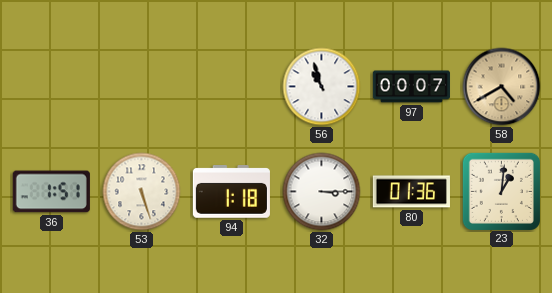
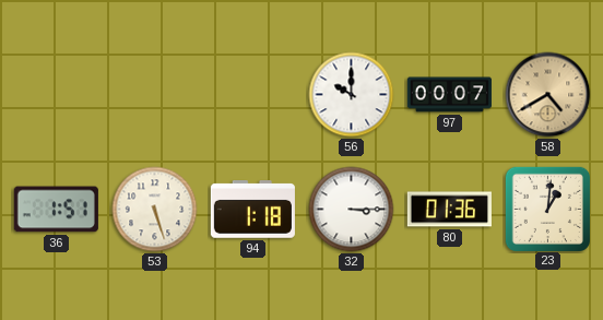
56: 10:57 -> 10:00
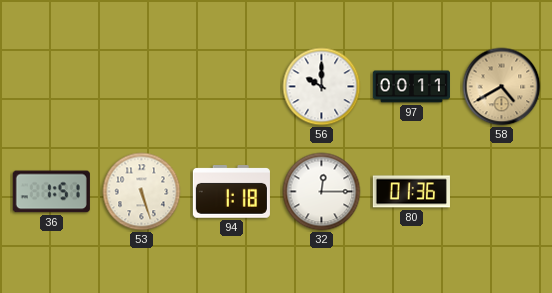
97: 00:07 -> 00:11
32: 3:15 -> 12:15
23: 1:01 -> none
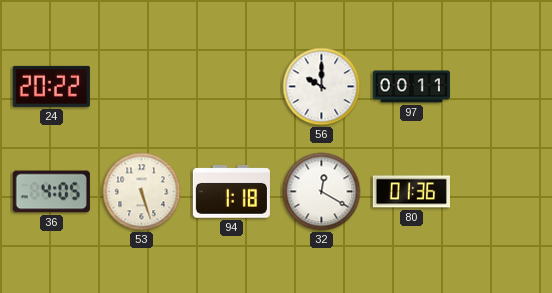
24: none -> 20:22
58: 4:40 -> none
36: 1:51 -> 4:05
32: 12:15 -> 12:20
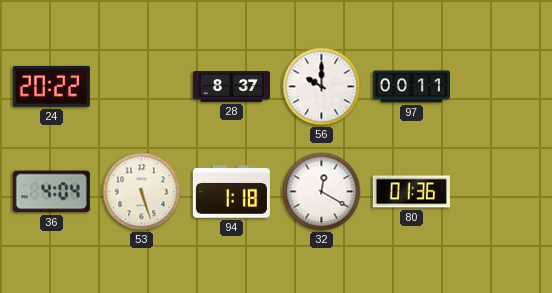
28: none -> 8:37
36: 4:05 -> 4:04
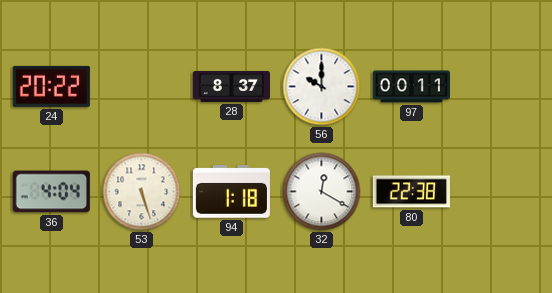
80: 01:36 -> 22:38
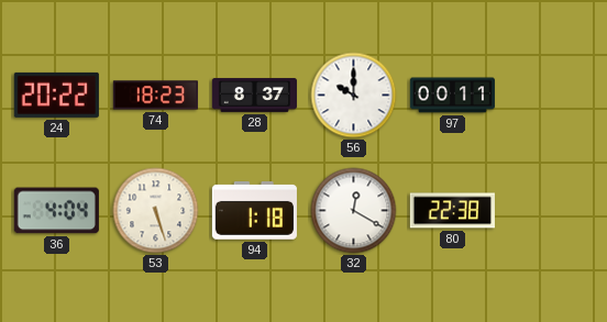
74: none -> 18:23
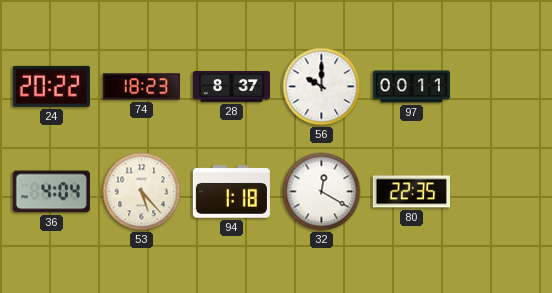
53: 5:27 -> 5:23
80: 22:38 -> 22:35
